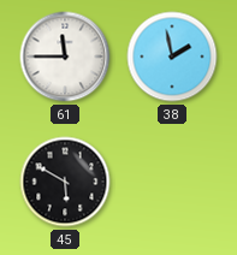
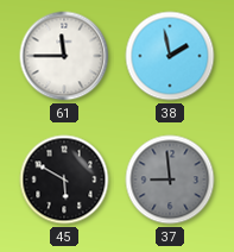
37: none -> 8:59
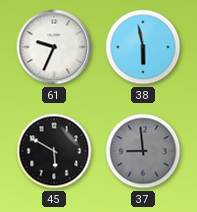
61: 11:45 -> 9:34
38: 1:58 -> 5:58
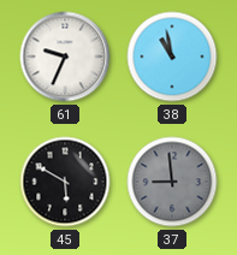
38: 5:58 -> 10:58
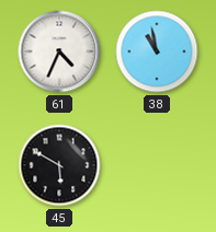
61: 9:34 -> 4:34
37: 8:59 -> none
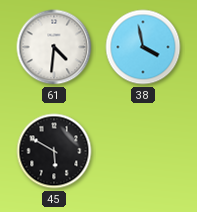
61: 4:34 -> 4:31
38: 10:58 -> 3:58
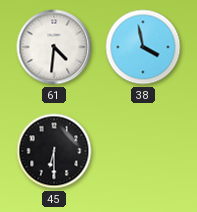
45: 5:50 -> 6:30
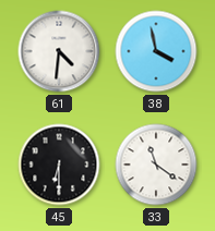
33: none -> 11:21
